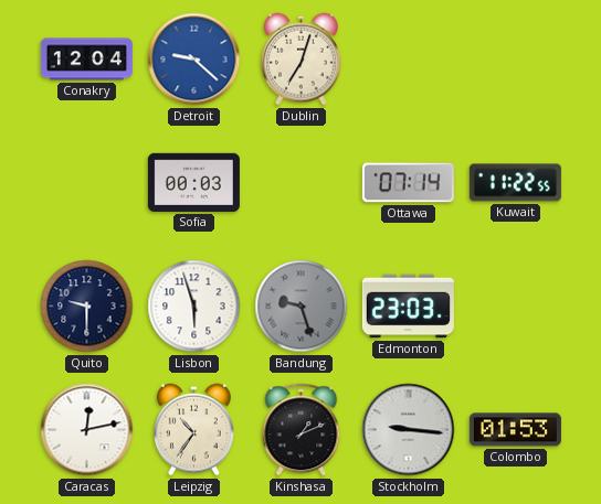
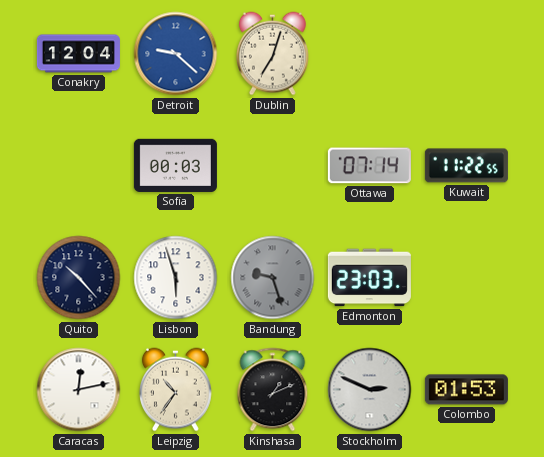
Quito: 9:30 -> 10:23
Stockholm: 9:16 -> 2:49
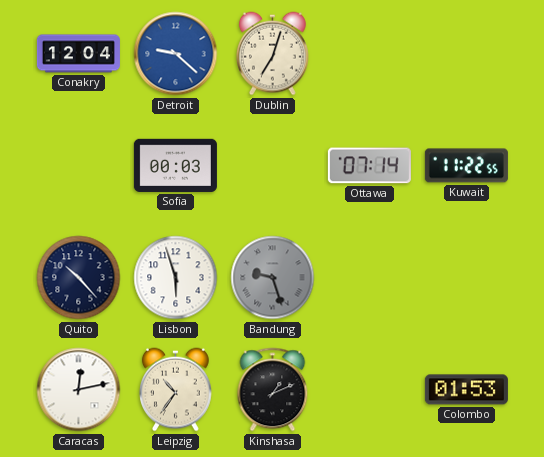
Edmonton: 23:03 -> none
Stockholm: 2:49 -> none
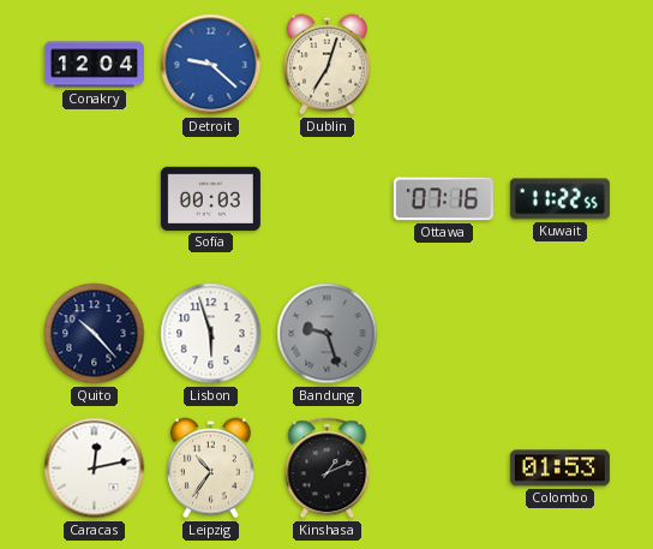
Ottawa: 07:14 -> 07:16
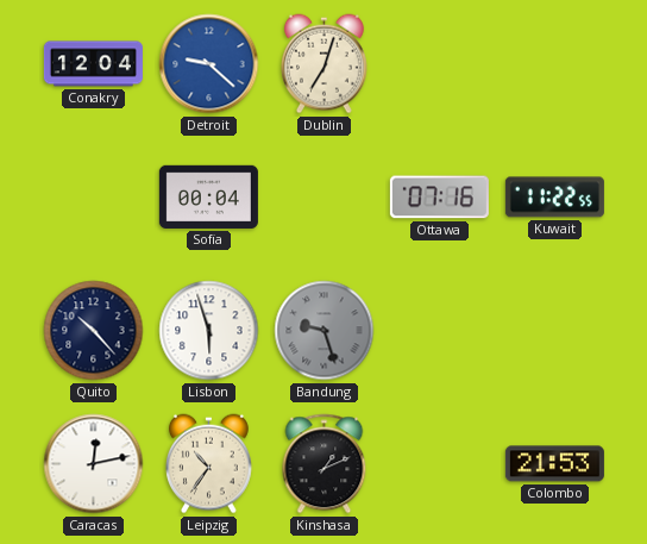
Sofia: 00:03 -> 00:04
Colombo: 01:53 -> 21:53
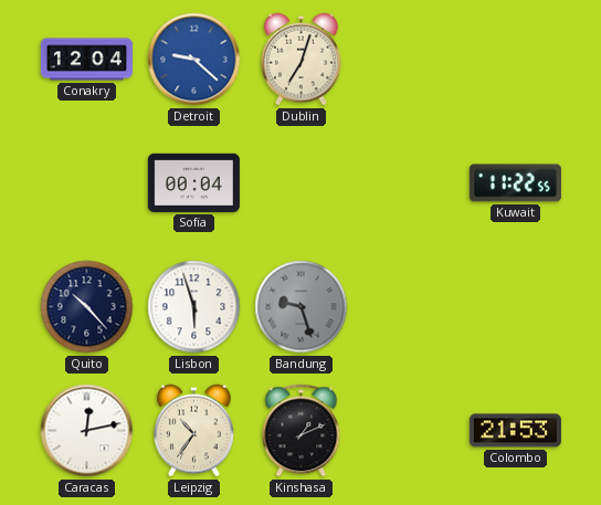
Ottawa: 07:16 -> none
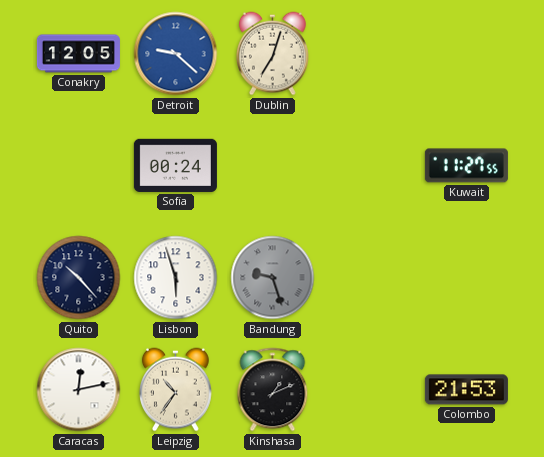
Conakry: 12:04 -> 12:05
Sofia: 00:04 -> 00:24
Kuwait: 11:22 -> 11:27
